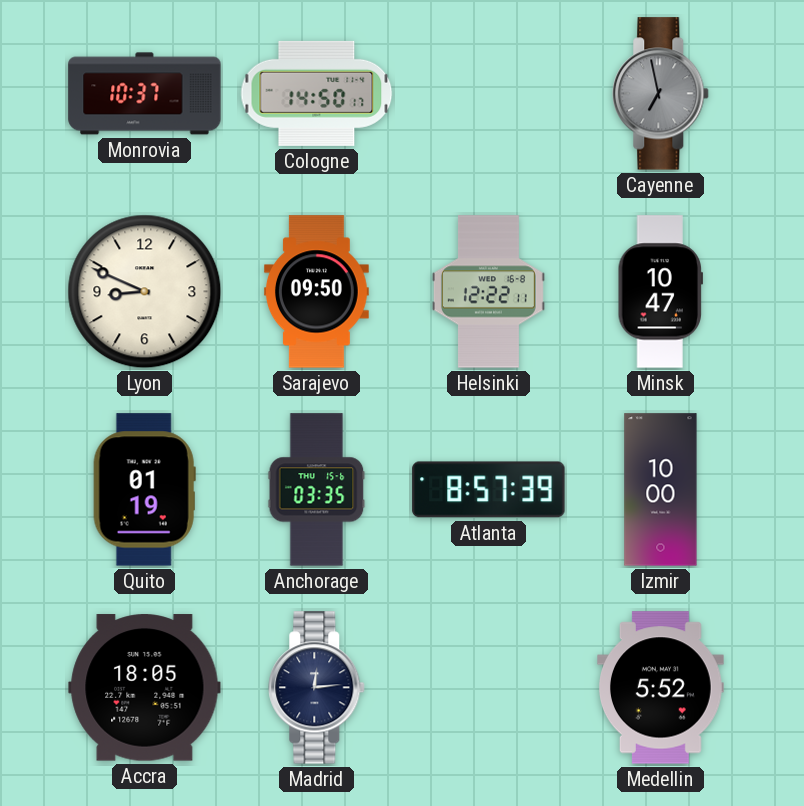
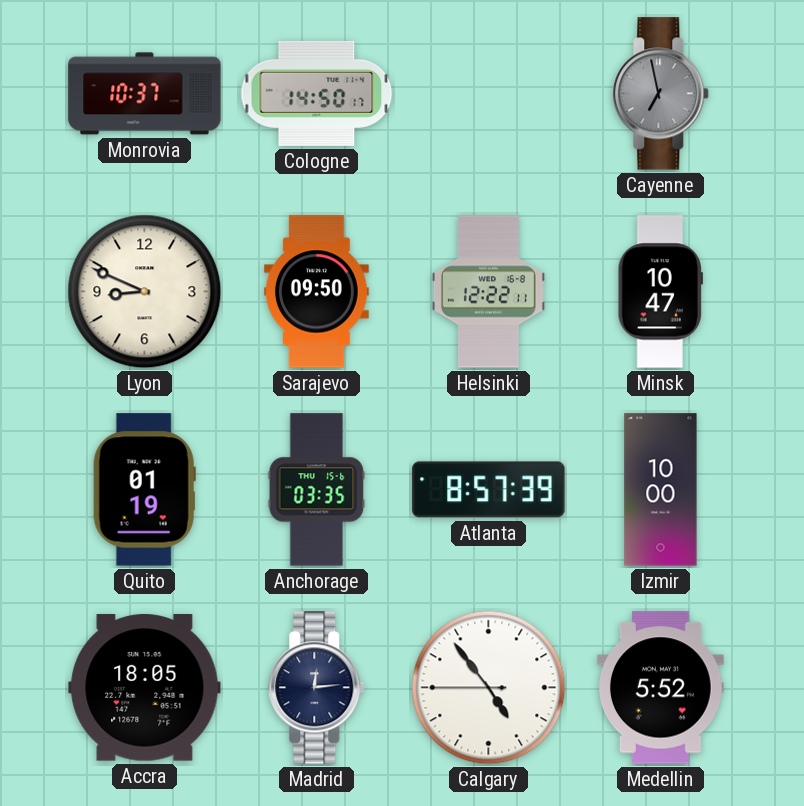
Calgary: none -> 4:53
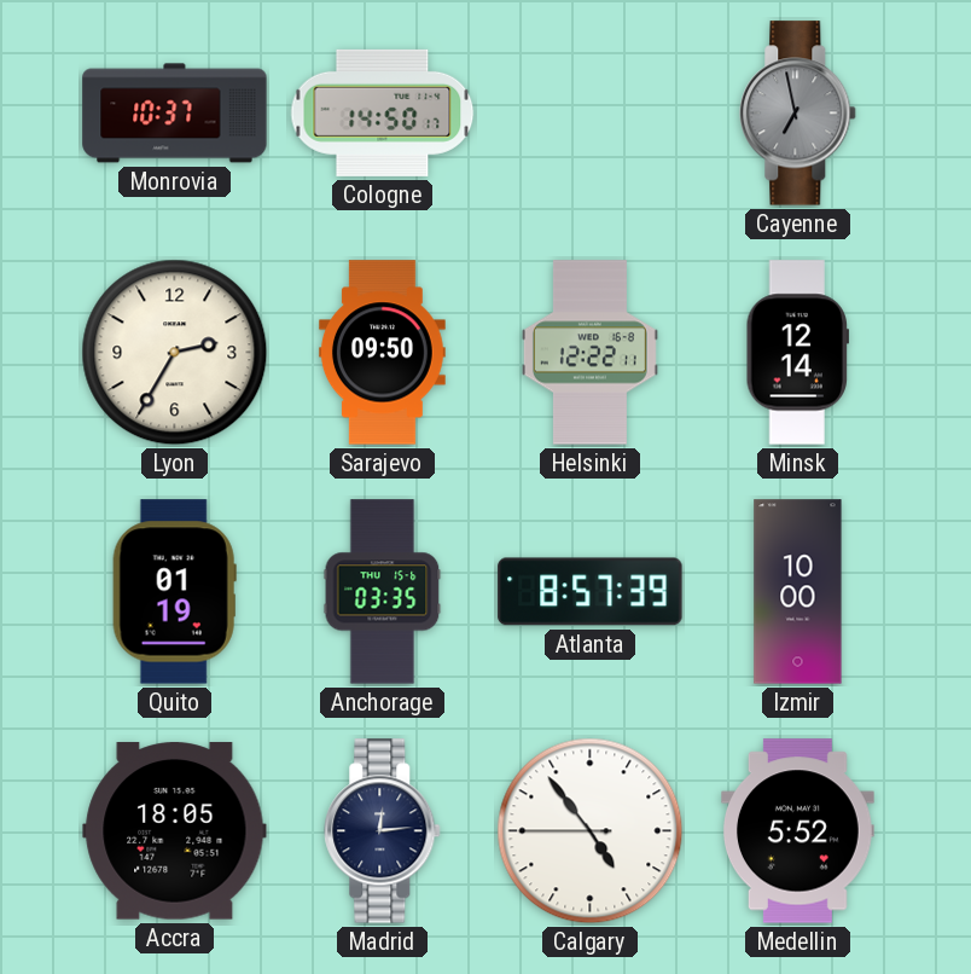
Lyon: 8:49 -> 2:35
Minsk: 10:47 -> 12:14
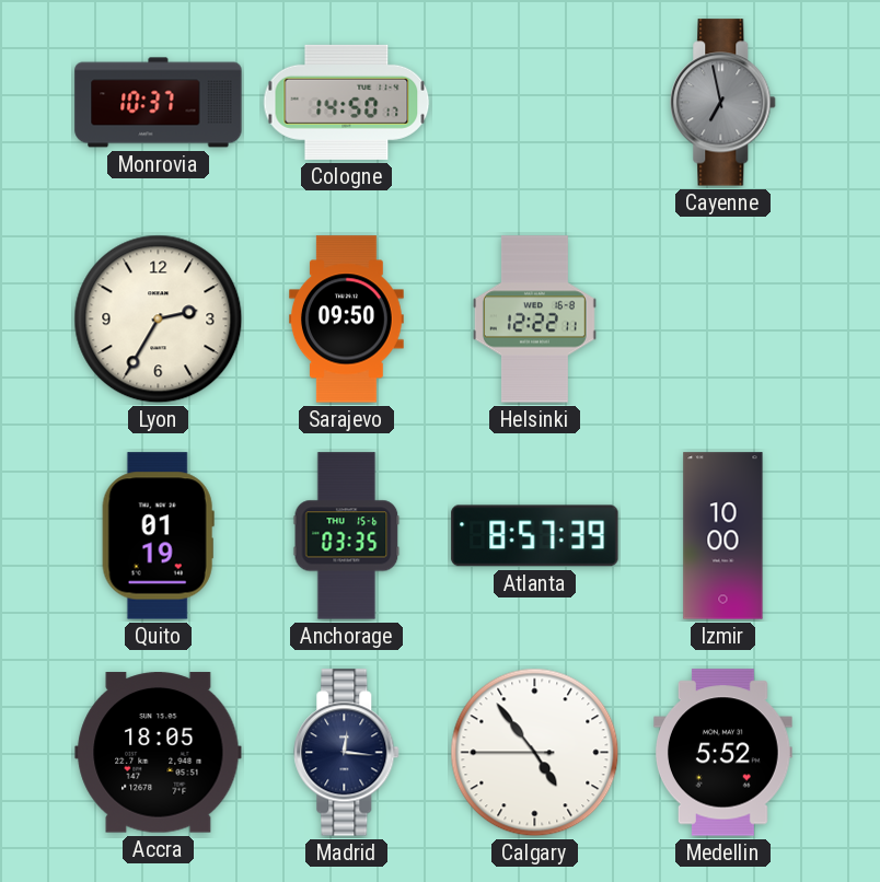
Minsk: 12:14 -> none
Madrid: 12:14 -> 12:16
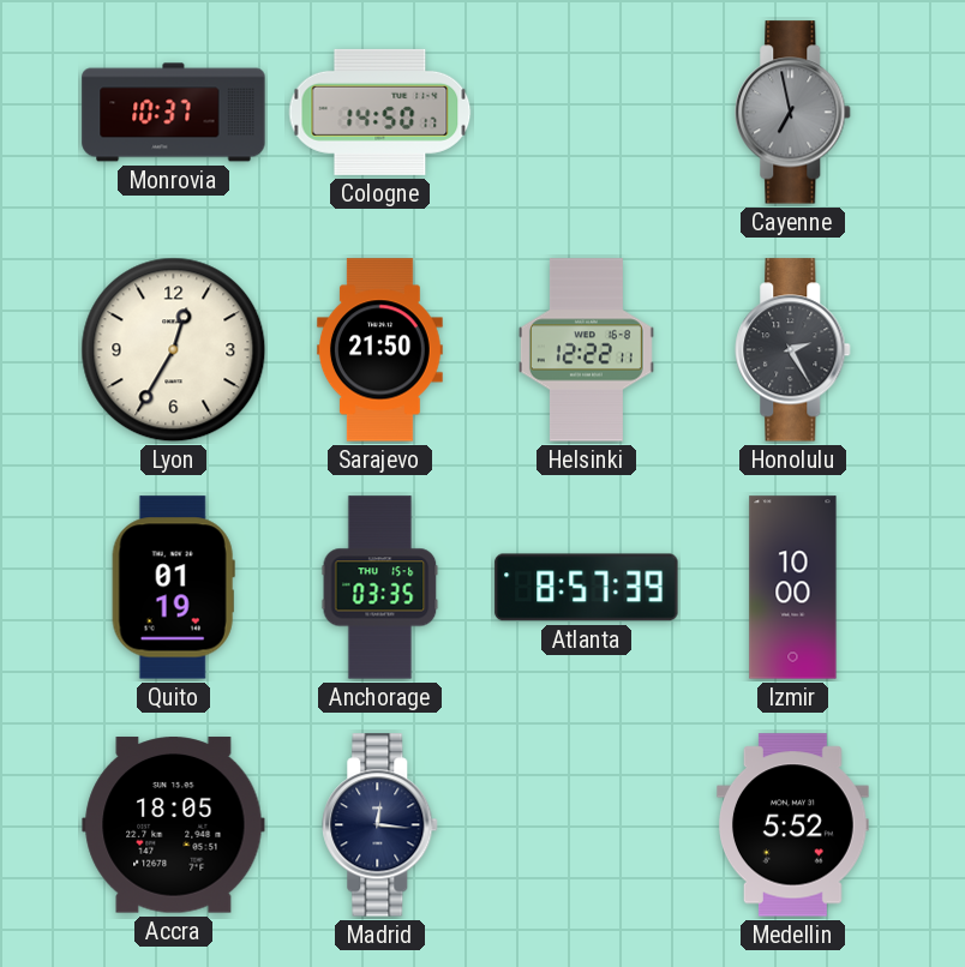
Lyon: 2:35 -> 12:35
Sarajevo: 09:50 -> 21:50
Honolulu: none -> 2:25
Calgary: 4:53 -> none
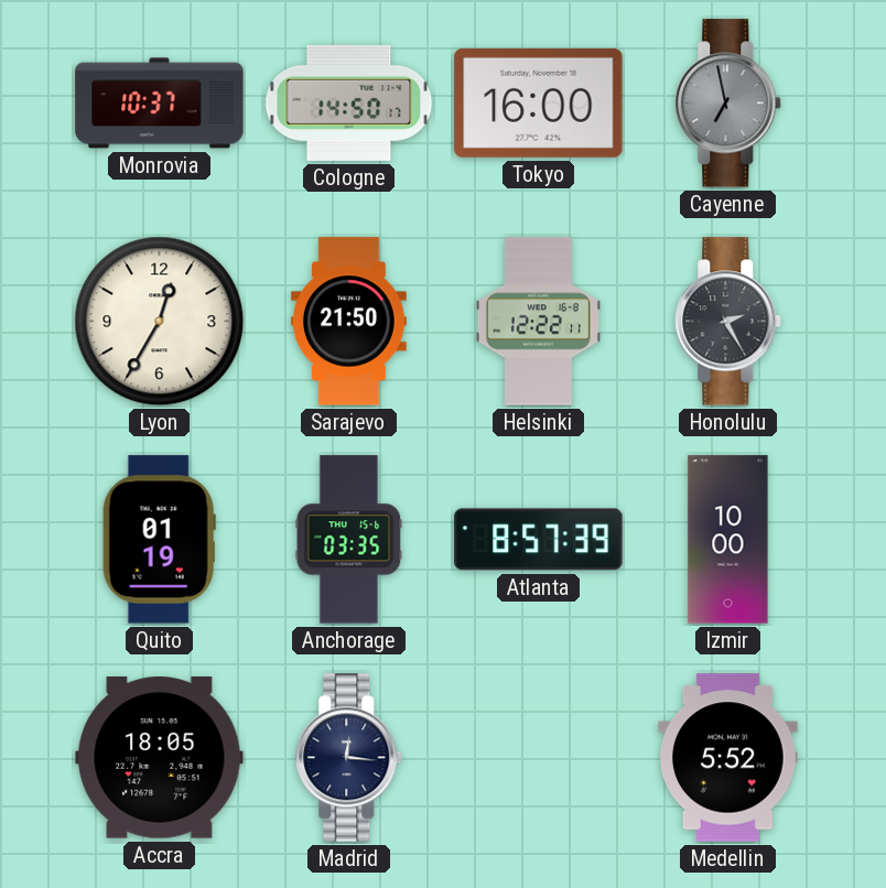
Tokyo: none -> 16:00
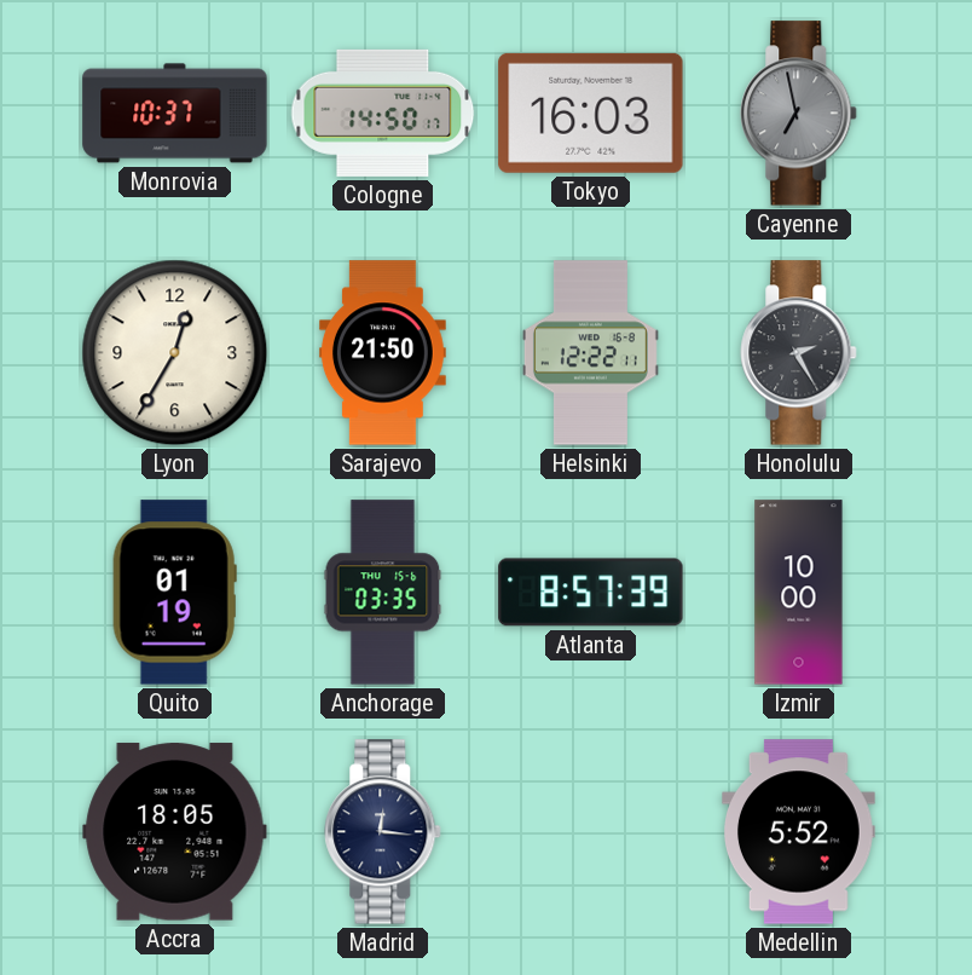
Tokyo: 16:00 -> 16:03
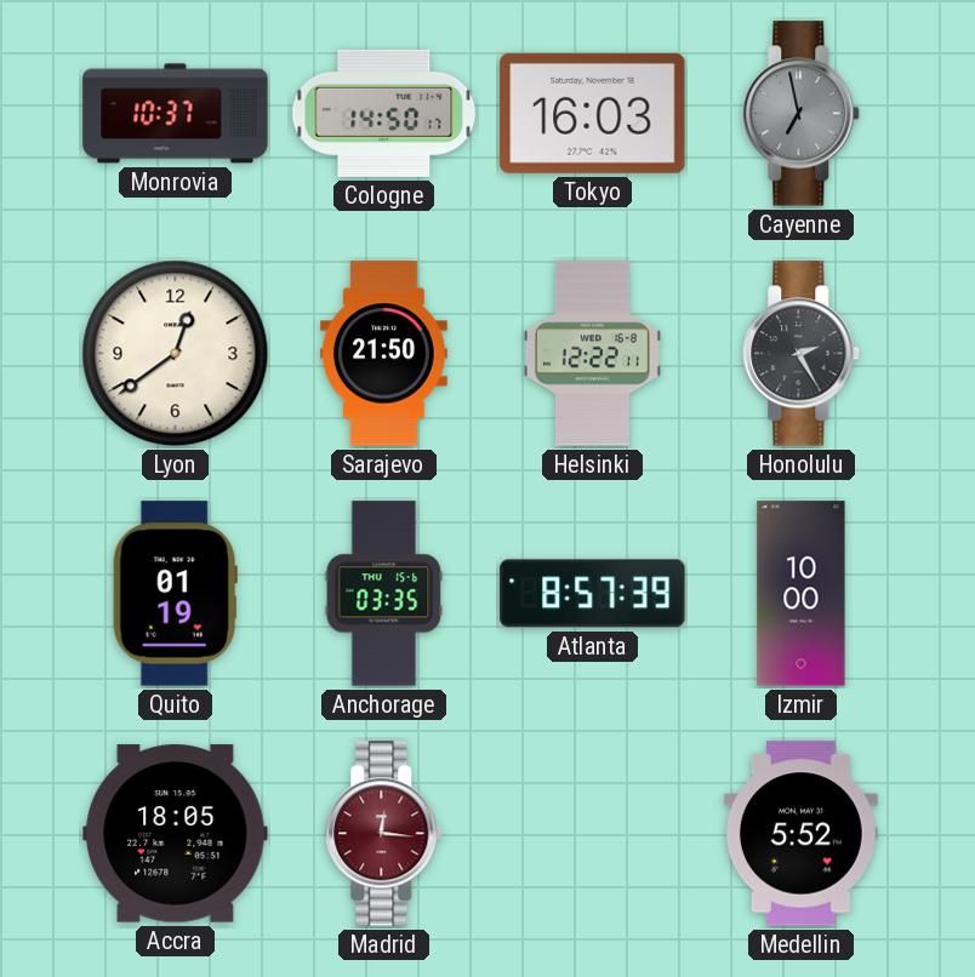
Lyon: 12:35 -> 12:39
Madrid dial: navy -> burgundy
